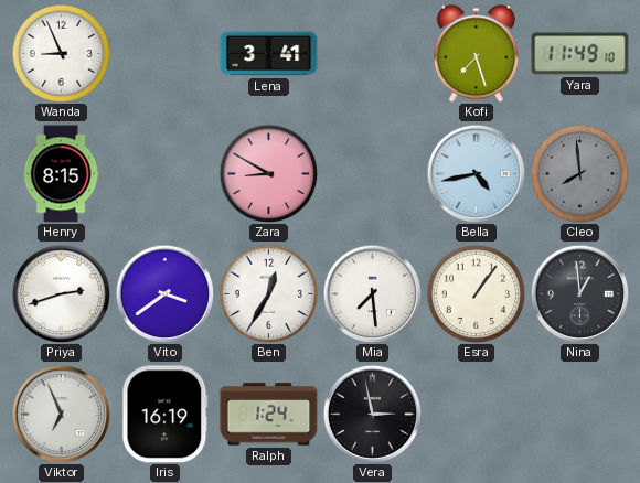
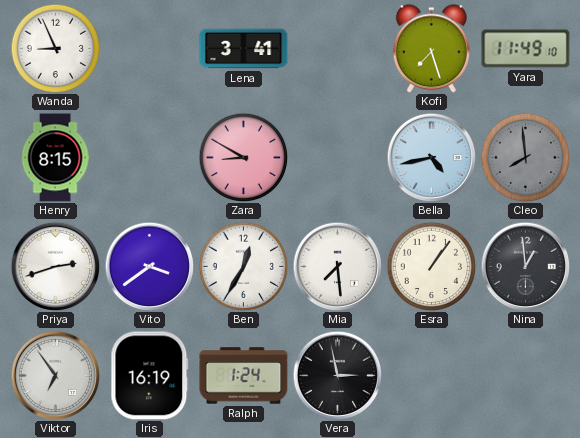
Viktor: 6:56 -> 6:54
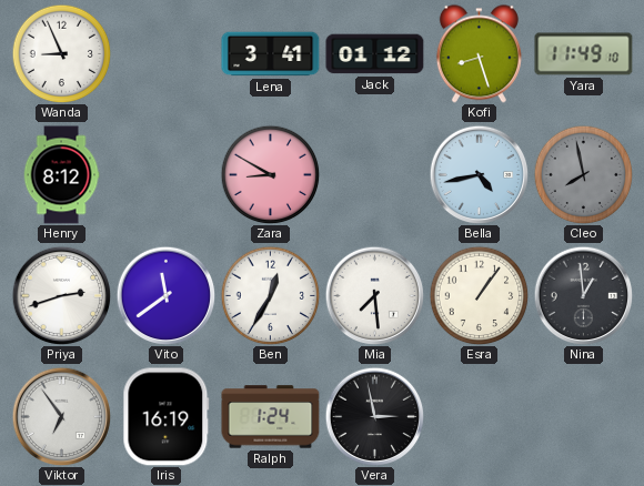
Jack: none -> 01:12
Kofi: 7:27 -> 8:27
Henry: 8:15 -> 8:12
Cleo: 7:59 -> 7:58
Vito: 3:39 -> 11:39
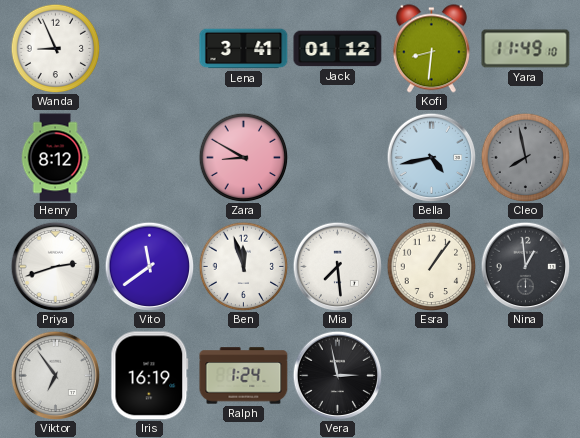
Kofi: 8:27 -> 8:31
Ben: 12:35 -> 11:57
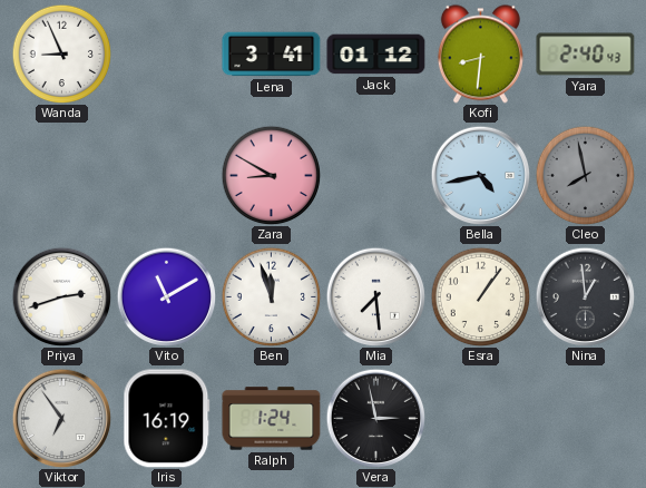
Yara: 11:49 -> 2:40
Henry: 8:12 -> none
Vito: 11:39 -> 11:10
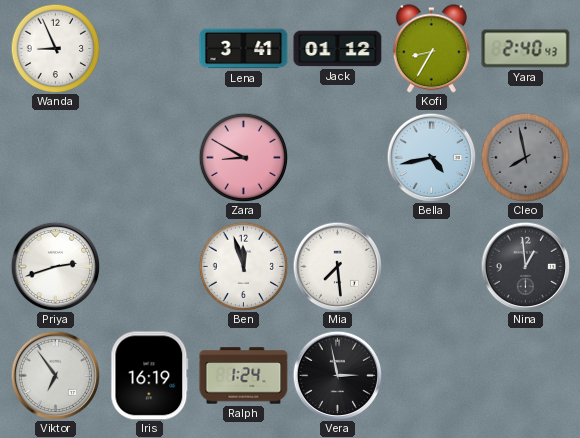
Kofi: 8:31 -> 8:35
Vito: 11:10 -> none
Esra: 1:06 -> none
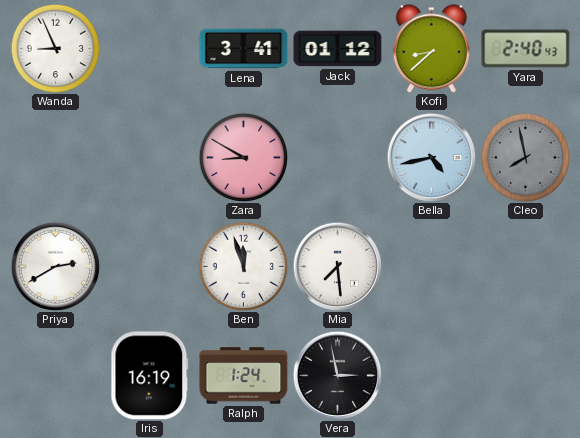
Kofi: 8:35 -> 8:38
Priya: 2:42 -> 2:40
Nina: 12:59 -> none
Viktor: 6:54 -> none
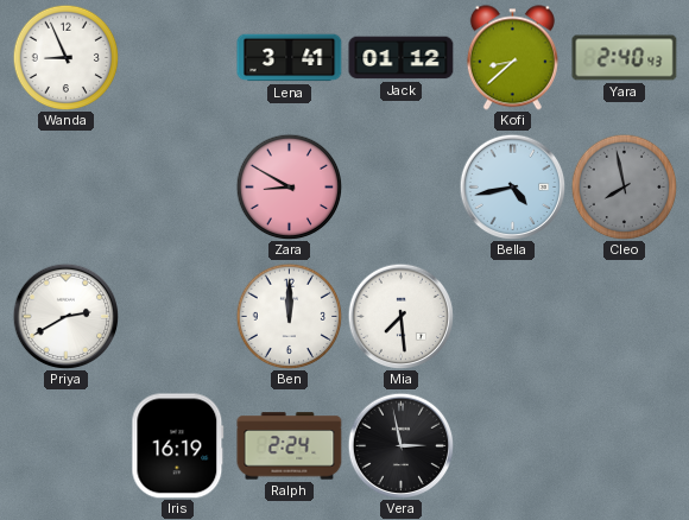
Ben: 11:57 -> 12:00
Ralph: 1:24 -> 2:24
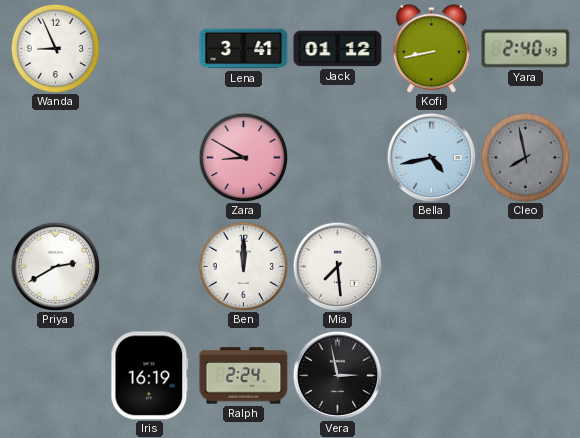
Kofi: 8:38 -> 8:43
